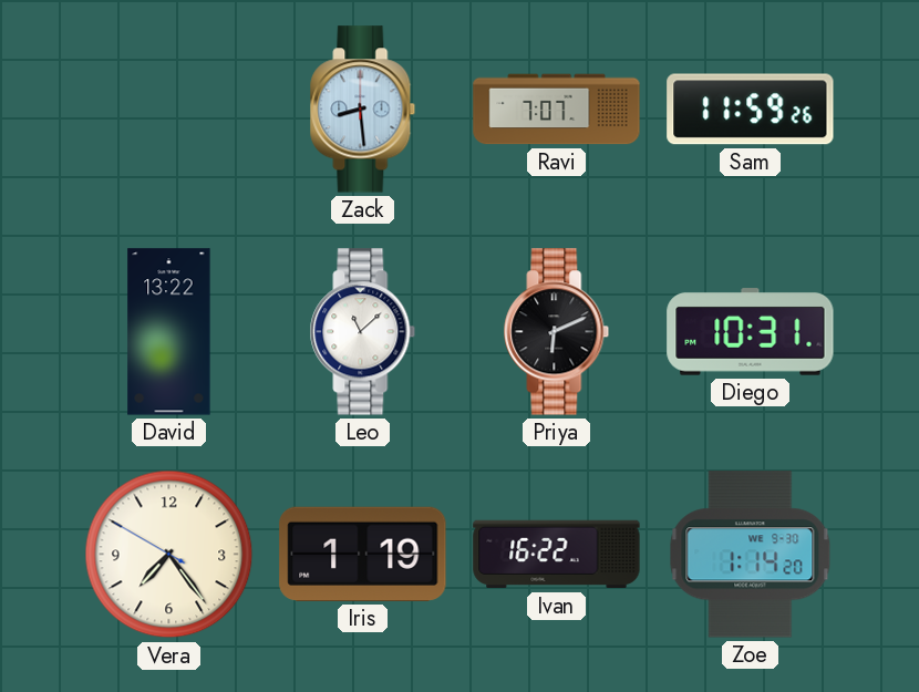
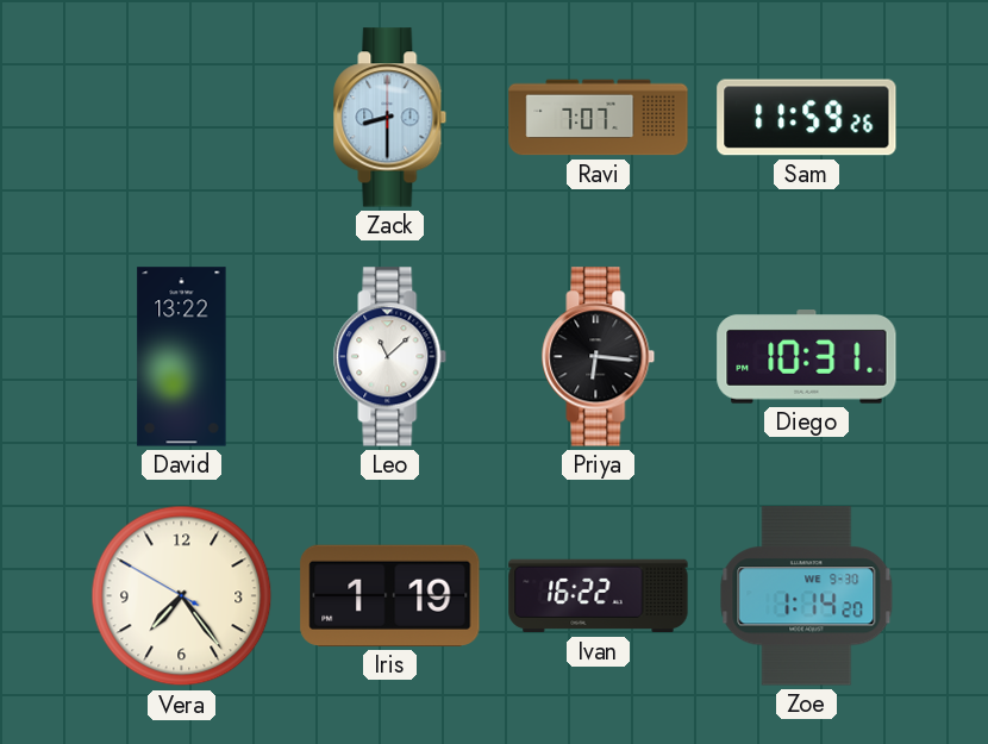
Zack: 8:29 -> 8:30
Priya: 6:11 -> 6:16
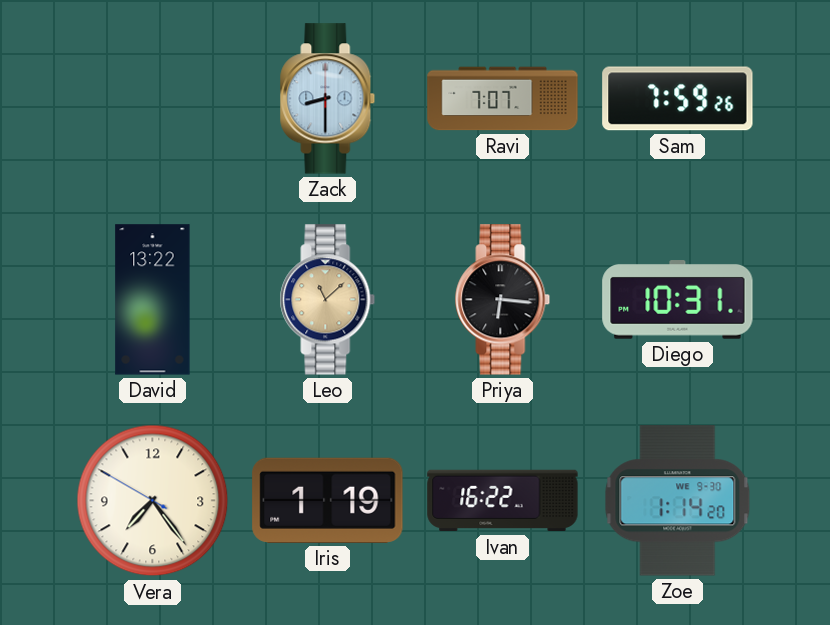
Sam: 11:59 -> 7:59
Leo dial: white -> champagne
